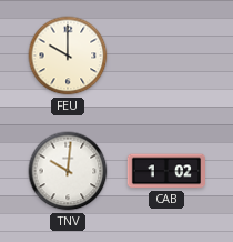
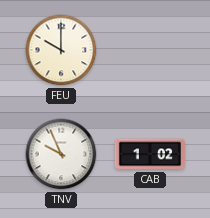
TNV: 10:01 -> 9:56
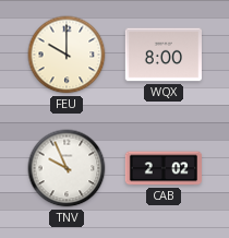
WQX: none -> 8:00
CAB: 1:02 -> 2:02
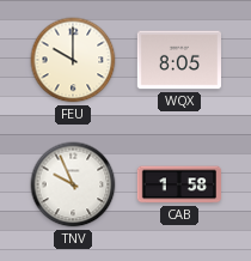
WQX: 8:00 -> 8:05
CAB: 2:02 -> 1:58
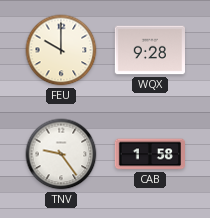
WQX: 8:05 -> 9:28
TNV: 9:56 -> 9:24
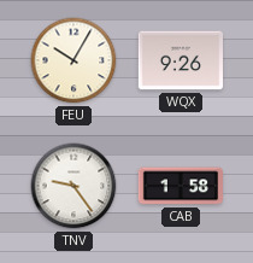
FEU: 10:00 -> 10:05
WQX: 9:28 -> 9:26
